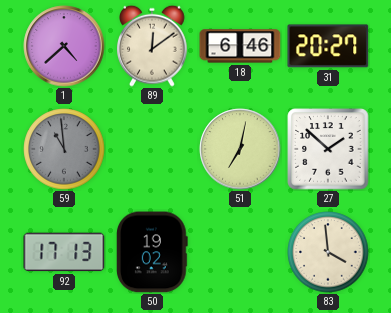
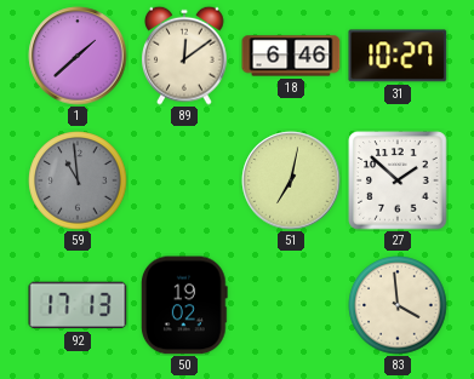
1: 4:38 -> 1:38
31: 20:27 -> 10:27
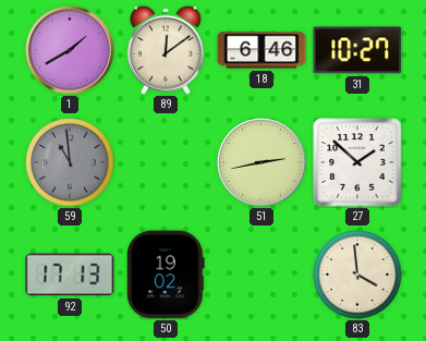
1: 1:38 -> 1:40
51: 7:02 -> 2:43
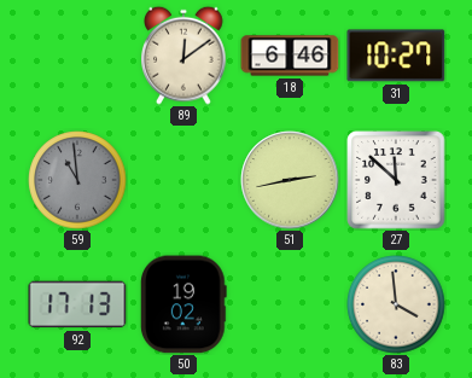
1: 1:40 -> none
27: 1:52 -> 11:52
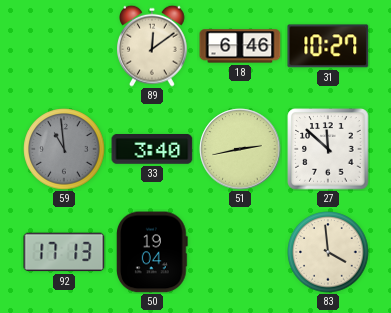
33: none -> 3:40
50: 19:02 -> 19:04
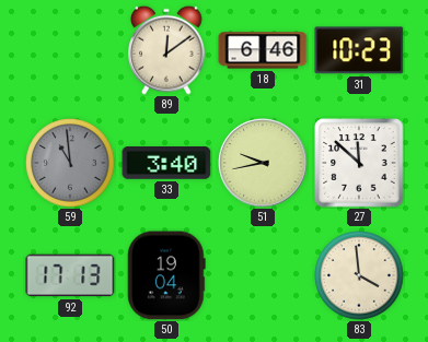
31: 10:27 -> 10:23
51: 2:43 -> 9:43
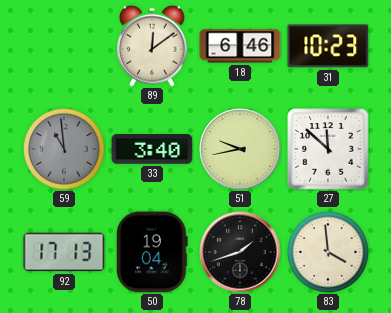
78: none -> 1:42
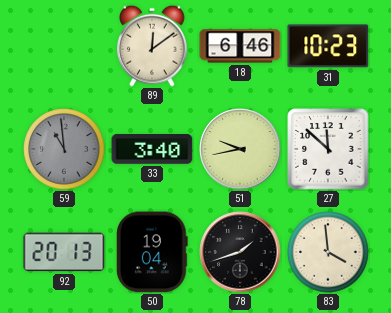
92: 17:13 -> 20:13
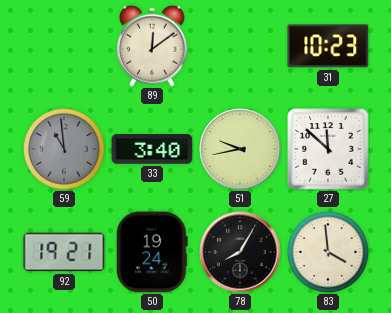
18: 6:46 -> none
92: 20:13 -> 19:21
50: 19:04 -> 19:24
78: 1:42 -> 8:05
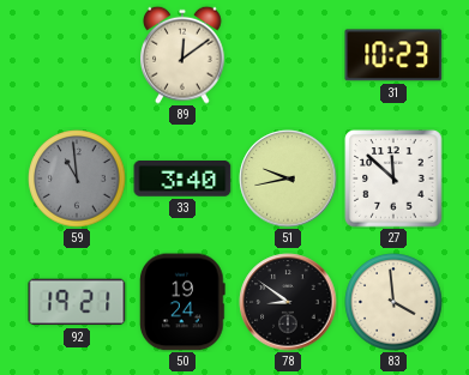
78: 8:05 -> 8:51
